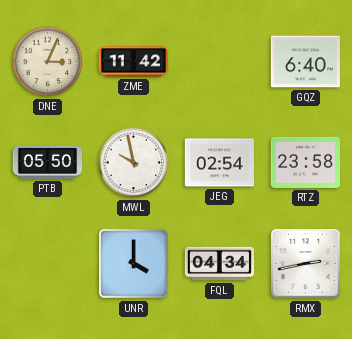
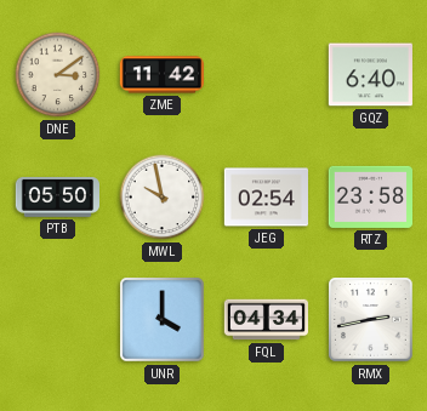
DNE: 3:04 -> 3:09
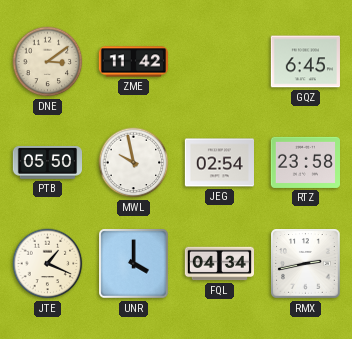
GQZ: 6:40 -> 6:45
JTE: none -> 1:19
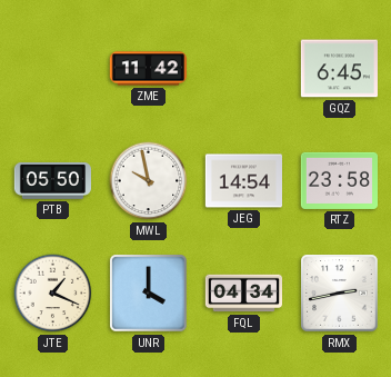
DNE: 3:09 -> none
JEG: 02:54 -> 14:54
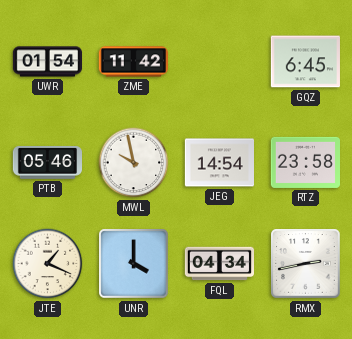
UWR: none -> 01:54
PTB: 05:50 -> 05:46
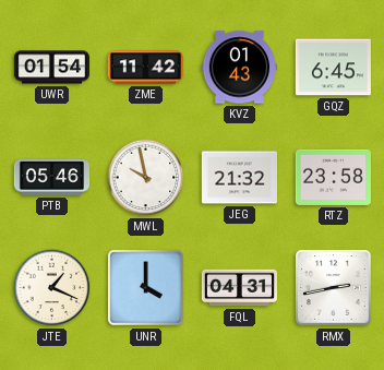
KVZ: none -> 01:43
JEG: 14:54 -> 21:32
FQL: 04:34 -> 04:31
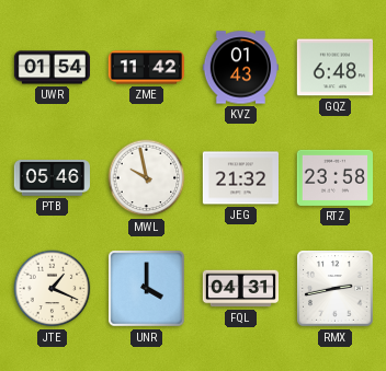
GQZ: 6:45 -> 6:48
